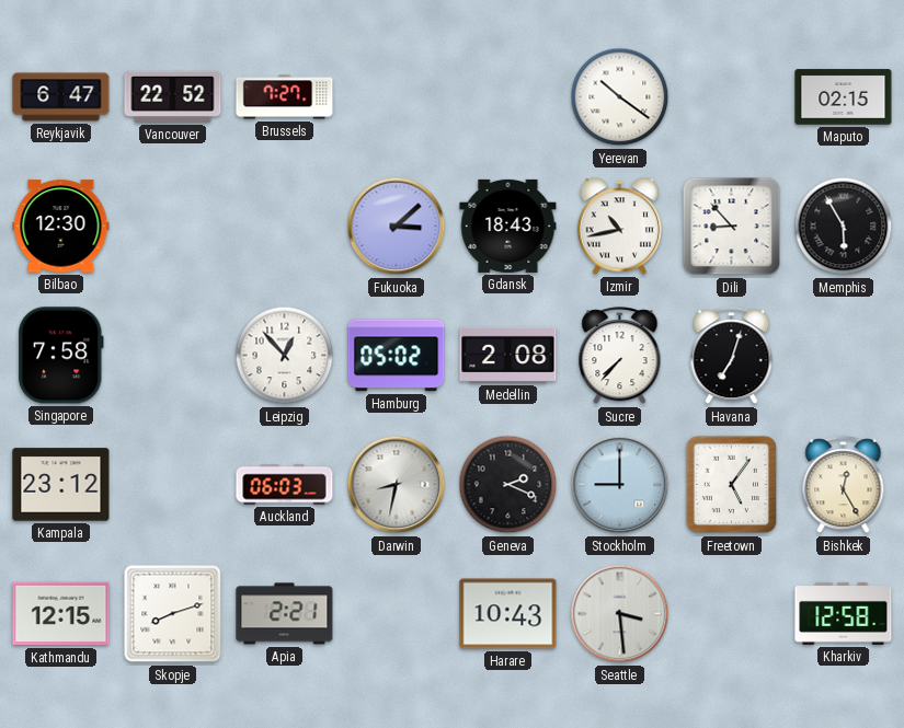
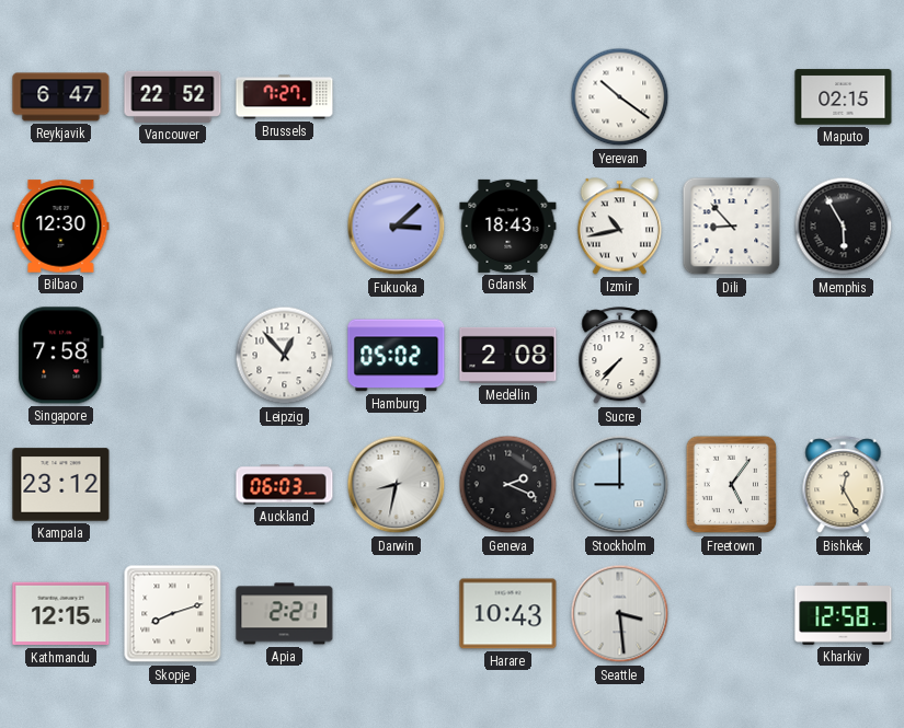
Havana: 7:03 -> none
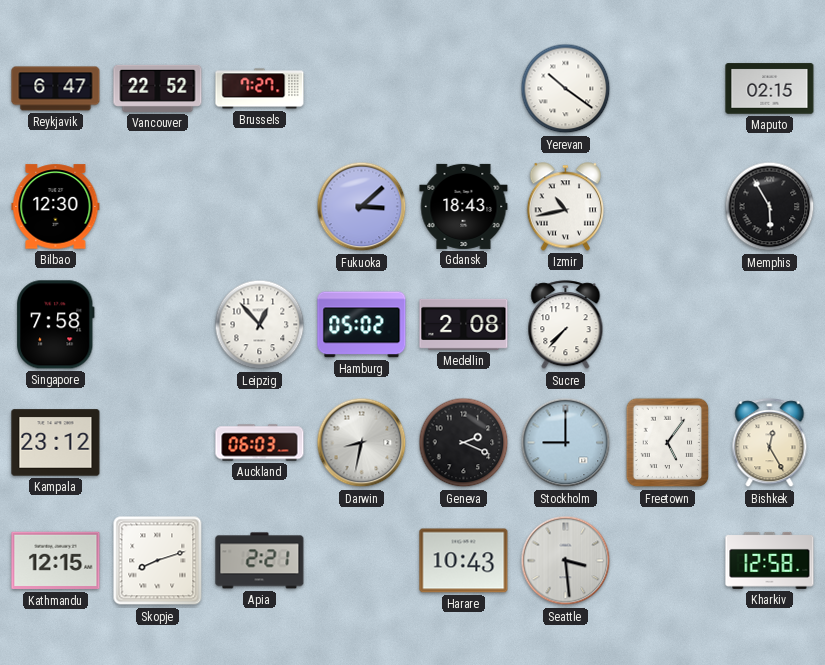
Dili: 8:53 -> none
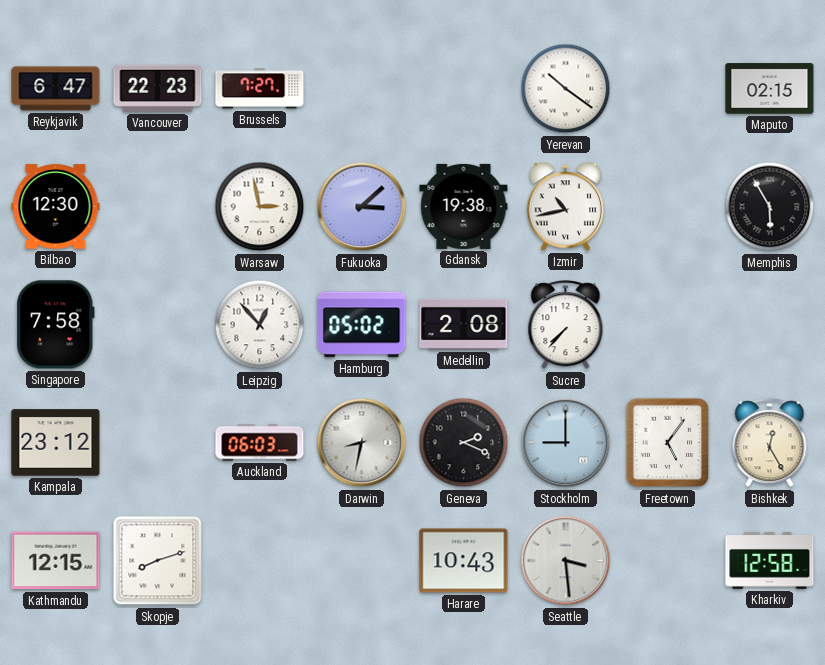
Vancouver: 22:52 -> 22:23
Warsaw: none -> 2:58
Gdansk: 18:43 -> 19:38
Apia: 2:21 -> none
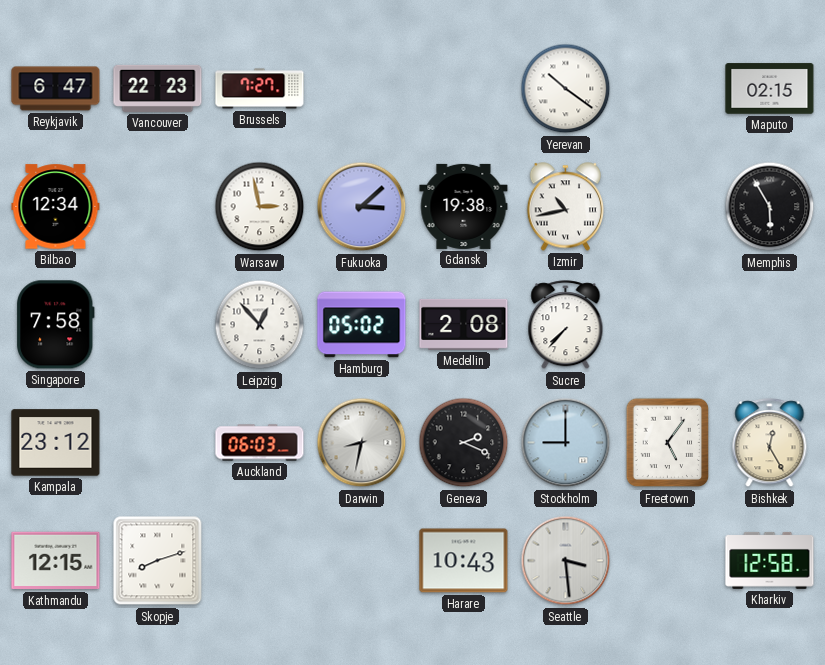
Bilbao: 12:30 -> 12:34
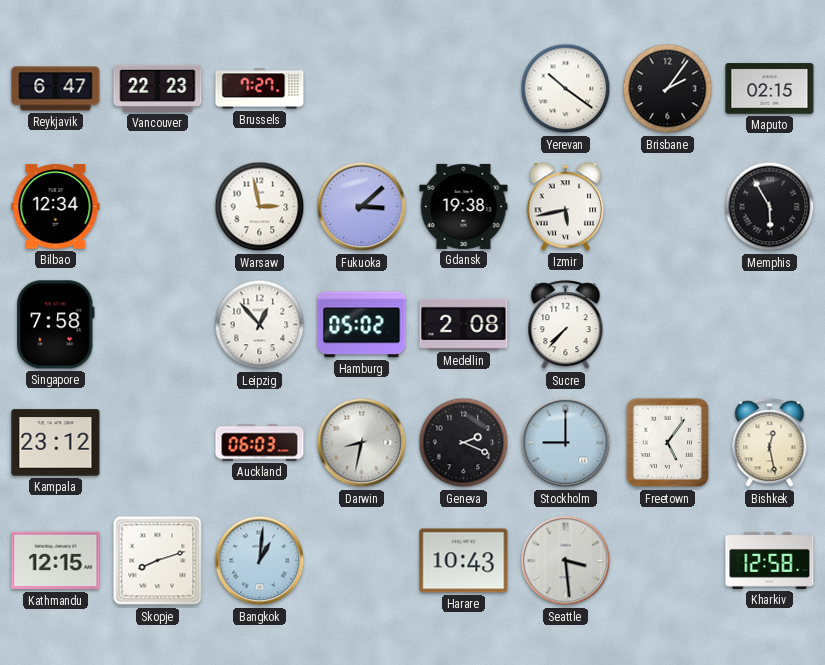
Brisbane: none -> 2:06
Izmir: 10:43 -> 5:43
Bishkek: 12:25 -> 12:28
Bangkok: none -> 1:01
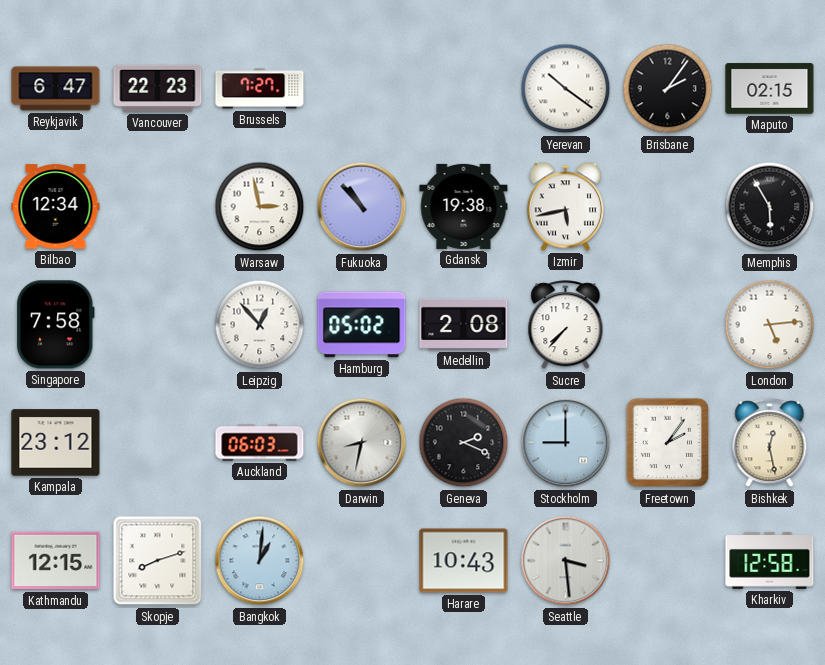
Fukuoka: 3:08 -> 10:53
London: none -> 5:14
Freetown: 5:06 -> 2:06
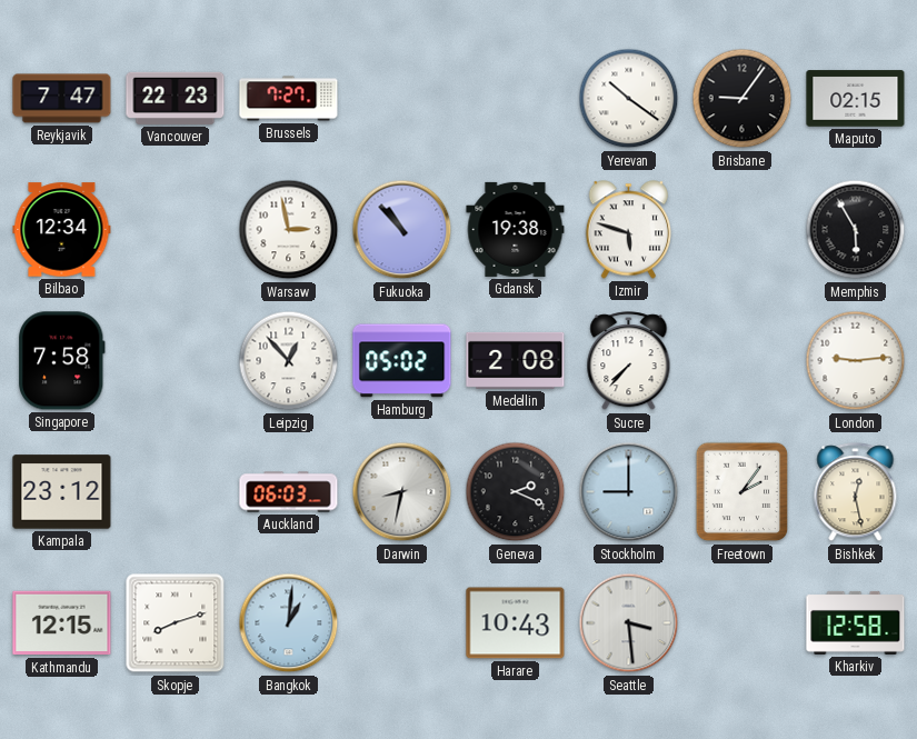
Reykjavik: 6:47 -> 7:47
Brisbane: 2:06 -> 9:06
Izmir: 5:43 -> 5:48
London: 5:14 -> 9:14
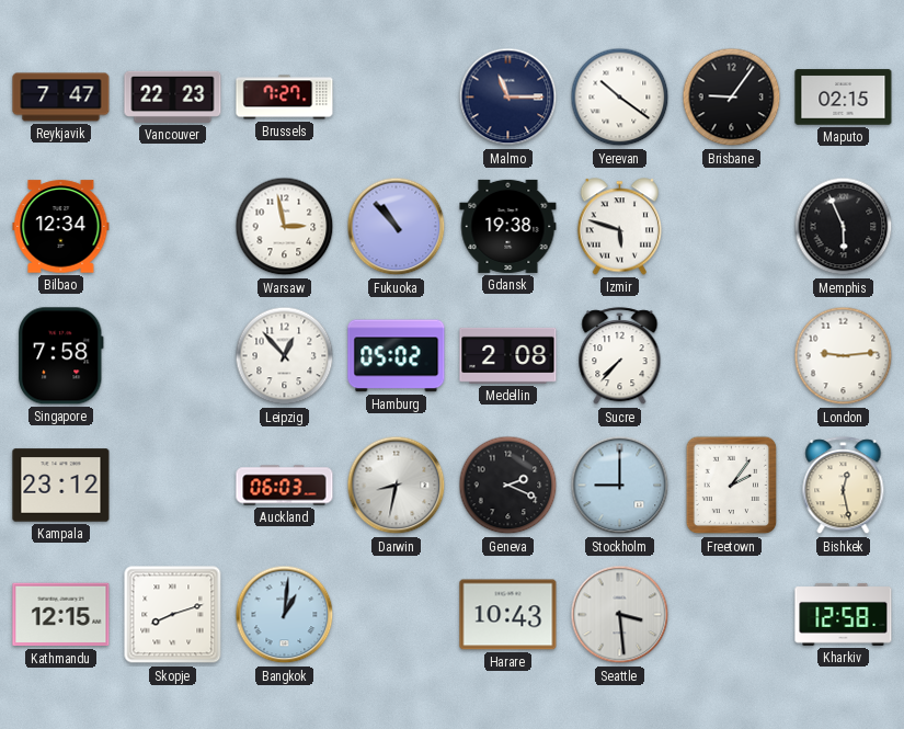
Malmo: none -> 11:15
Memphis: 5:55 -> 5:56
